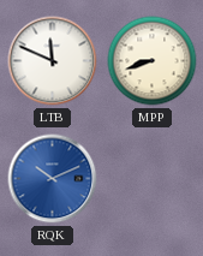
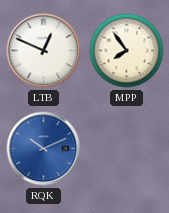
LTB: 11:49 -> 12:49
MPP: 8:42 -> 7:54
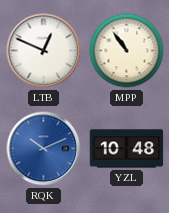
MPP: 7:54 -> 10:54
YZL: none -> 10:48
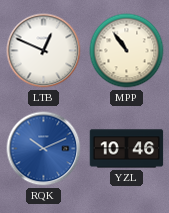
YZL: 10:48 -> 10:46
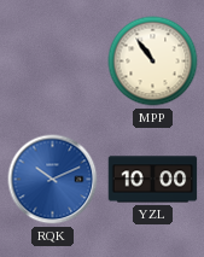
LTB: 12:49 -> none
YZL: 10:46 -> 10:00
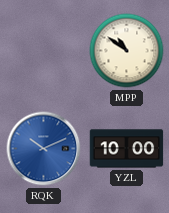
MPP: 10:54 -> 10:51
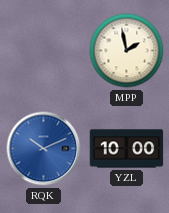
MPP: 10:51 -> 1:58
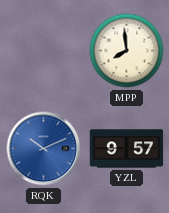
MPP: 1:58 -> 7:59
YZL: 10:00 -> 9:57
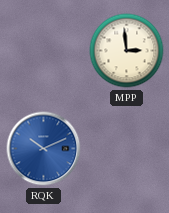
MPP: 7:59 -> 2:59
YZL: 9:57 -> none
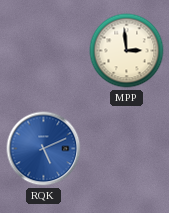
RQK: 10:11 -> 5:11
